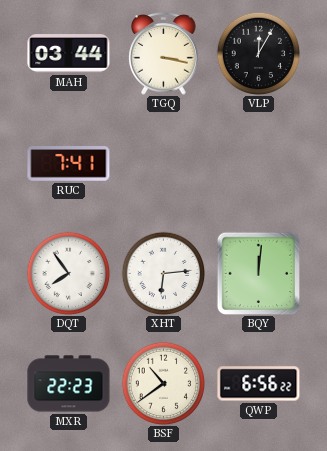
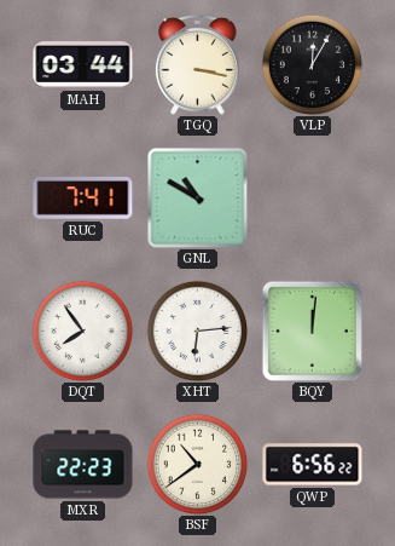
GNL: none -> 10:50
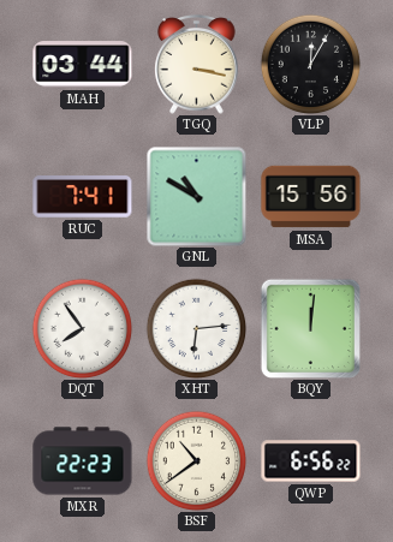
MSA: none -> 15:56
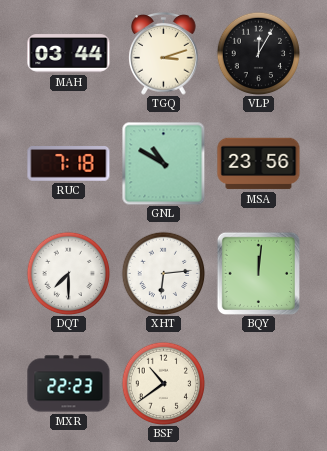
TGQ: 3:17 -> 3:12
RUC: 7:41 -> 7:18
MSA: 15:56 -> 23:56
DQT: 7:54 -> 7:30
QWP: 6:56 -> none
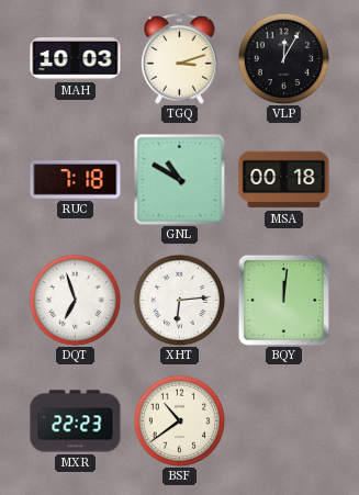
MAH: 03:44 -> 10:03
MSA: 23:56 -> 00:18
DQT: 7:30 -> 6:57
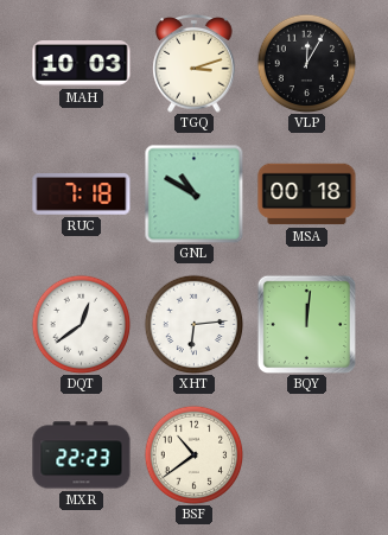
DQT: 6:57 -> 12:39
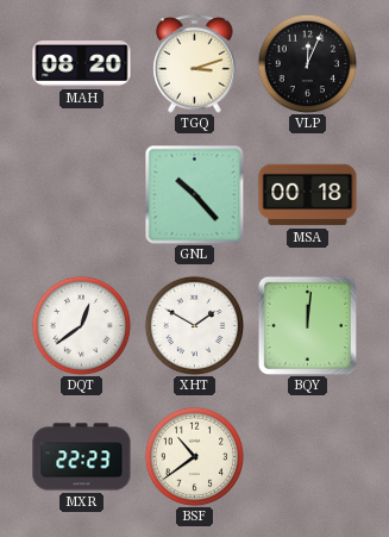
MAH: 10:03 -> 08:20
VLP: 12:05 -> 12:04
RUC: 7:18 -> none
GNL: 10:50 -> 10:23
XHT: 6:14 -> 1:50
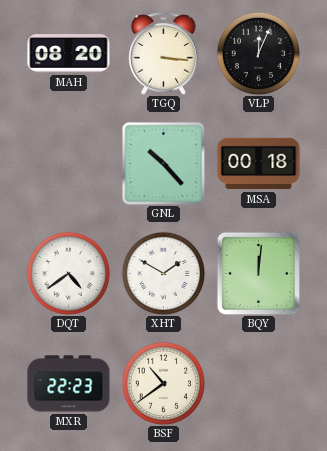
TGQ: 3:12 -> 3:16
DQT: 12:39 -> 4:39
